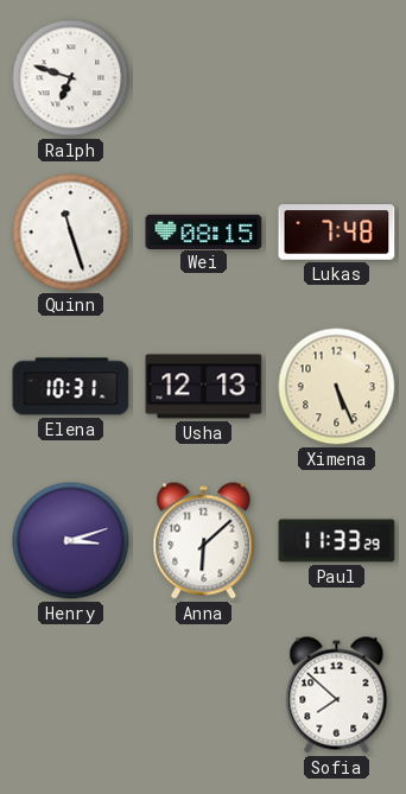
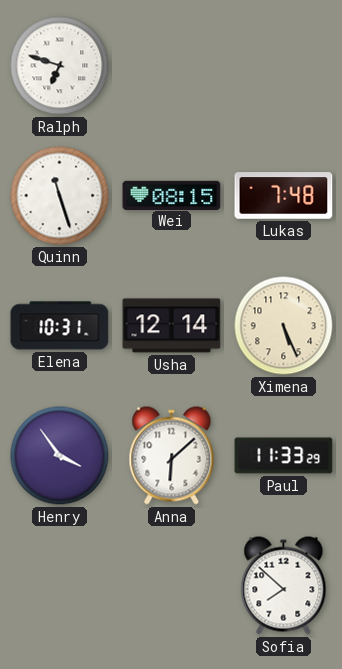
Usha: 12:13 -> 12:14
Henry: 3:12 -> 3:54
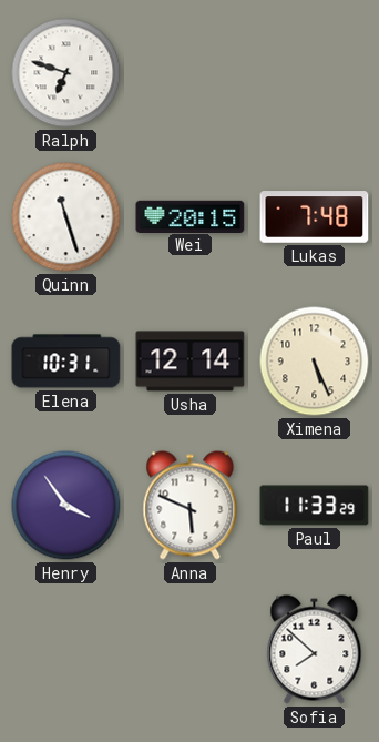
Wei: 08:15 -> 20:15
Anna: 6:08 -> 5:49
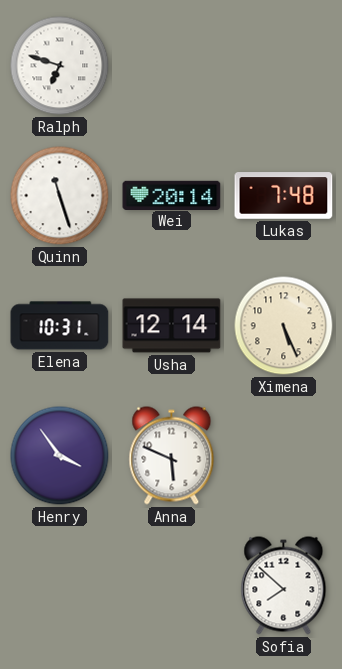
Wei: 20:15 -> 20:14
Paul: 11:33 -> none
